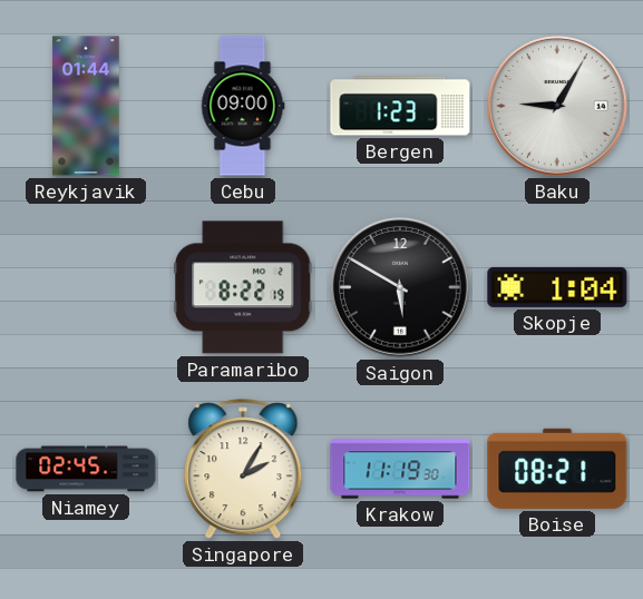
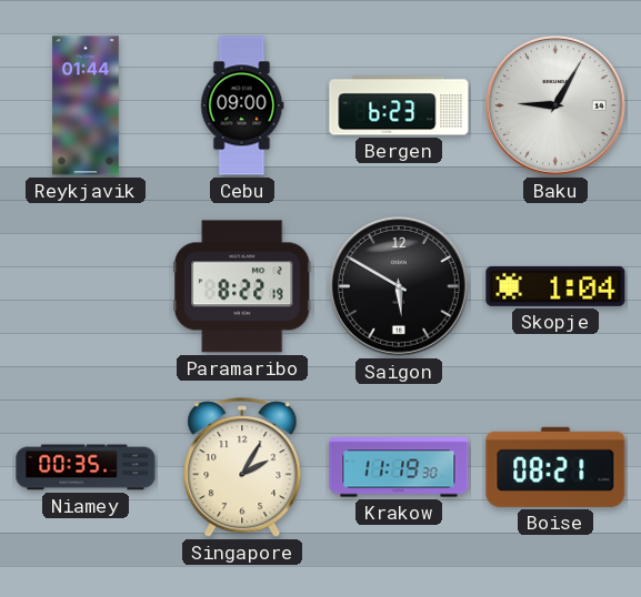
Bergen: 1:23 -> 6:23
Niamey: 02:45 -> 00:35
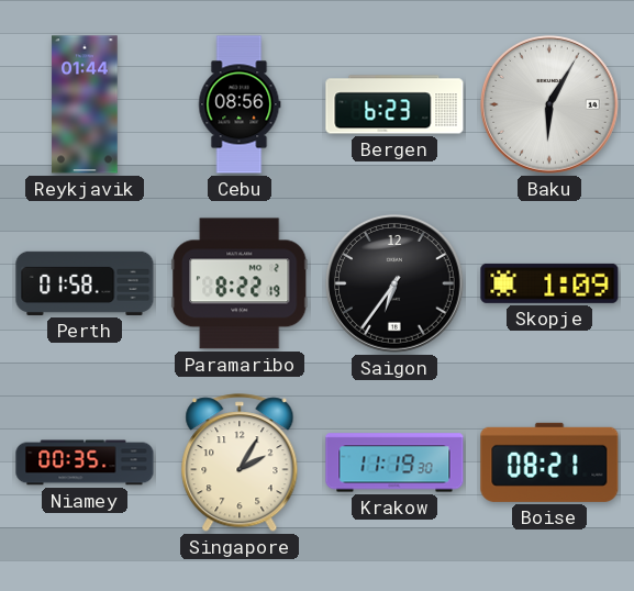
Cebu: 09:00 -> 08:56
Baku: 9:05 -> 6:05
Perth: none -> 01:58
Saigon: 5:50 -> 6:36
Skopje: 1:04 -> 1:09
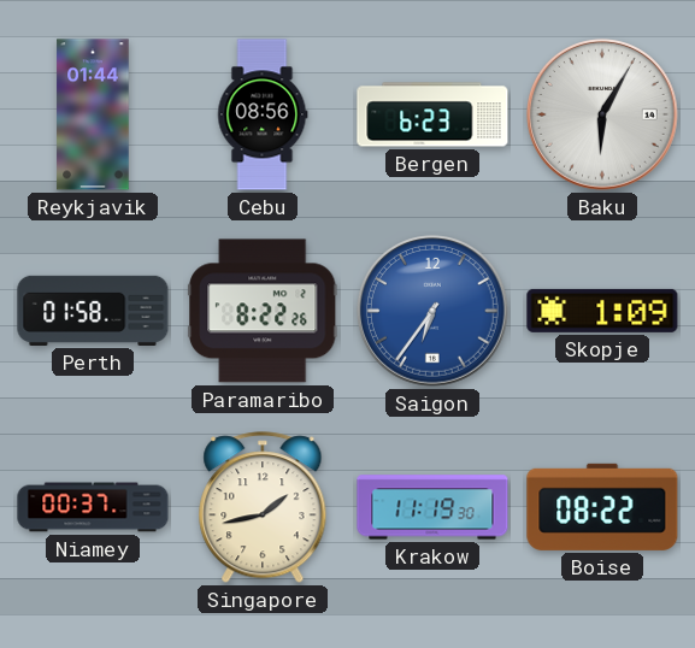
Paramaribo: 8:22:19 -> 8:22:26
Saigon dial: black -> blue
Niamey: 00:35 -> 00:37
Singapore: 2:05 -> 1:43
Boise: 08:21 -> 08:22
